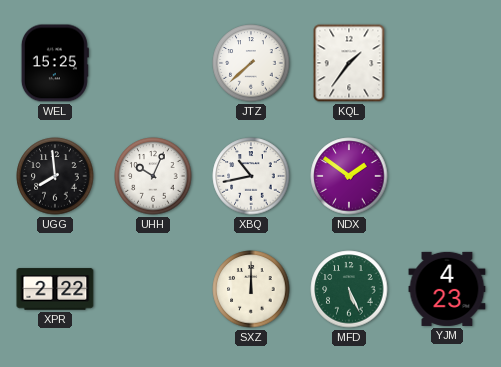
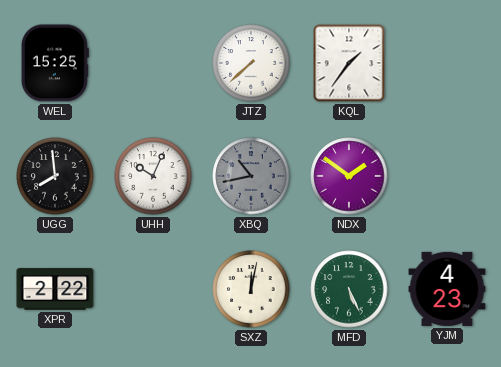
XBQ dial: white -> grey
SXZ: 12:00 -> 12:02
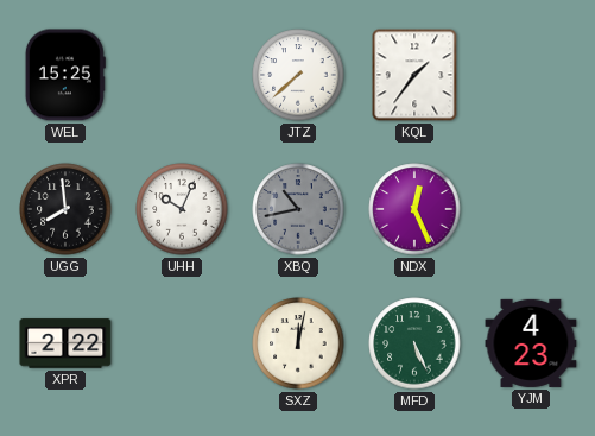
NDX: 1:51 -> 12:26
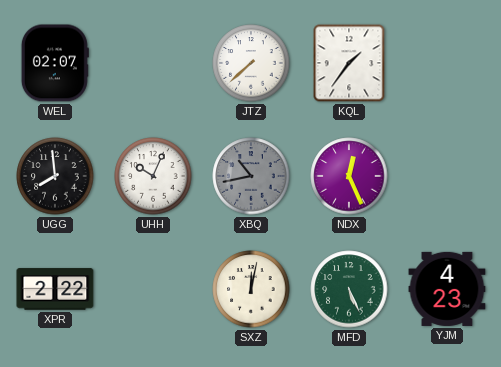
WEL: 15:25 -> 02:07
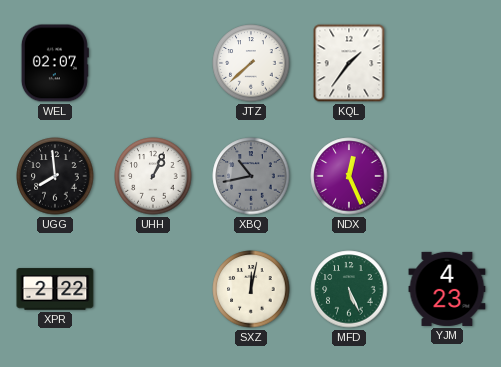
UHH: 10:04 -> 1:04
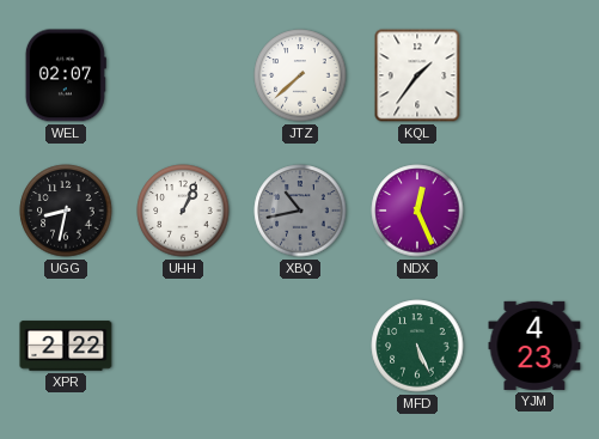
UGG: 7:59 -> 8:32
SXZ: 12:02 -> none
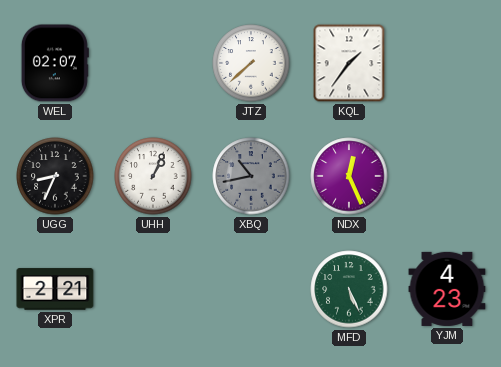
UGG: 8:32 -> 8:34
XPR: 2:22 -> 2:21
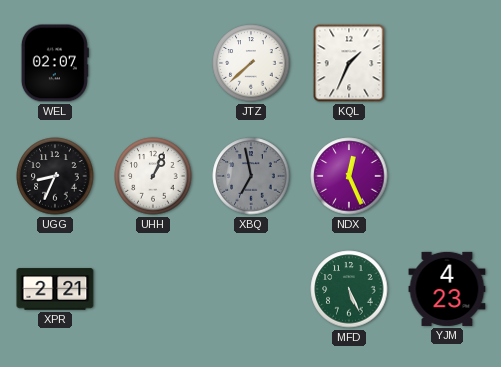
KQL: 1:36 -> 1:34
XBQ: 10:43 -> 6:58
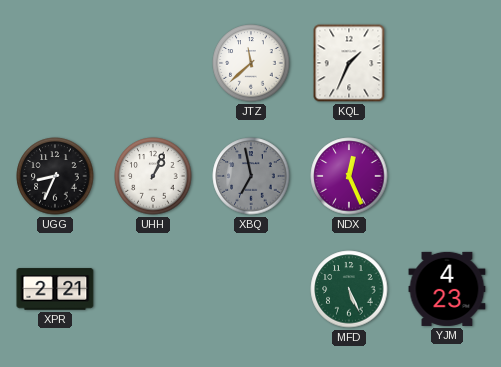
WEL: 02:07 -> none
JTZ: 7:38 -> 11:38
